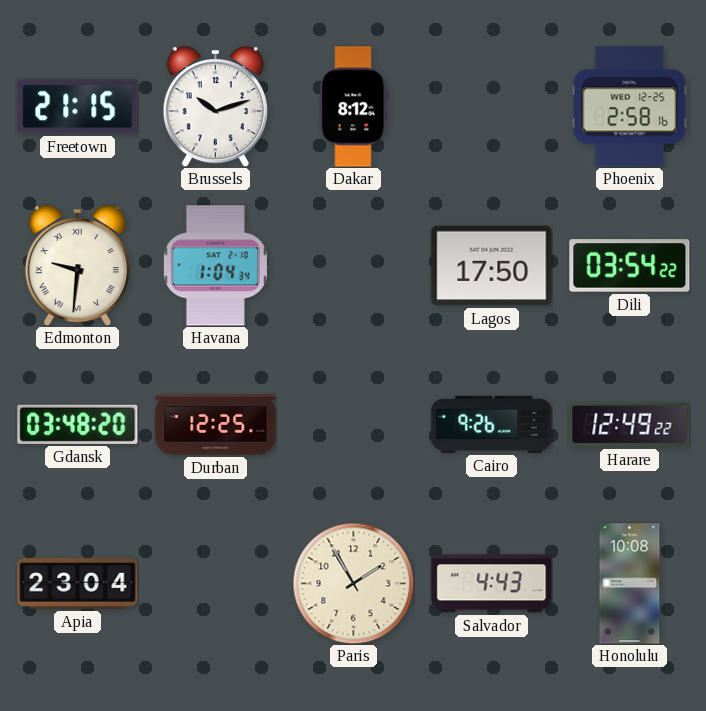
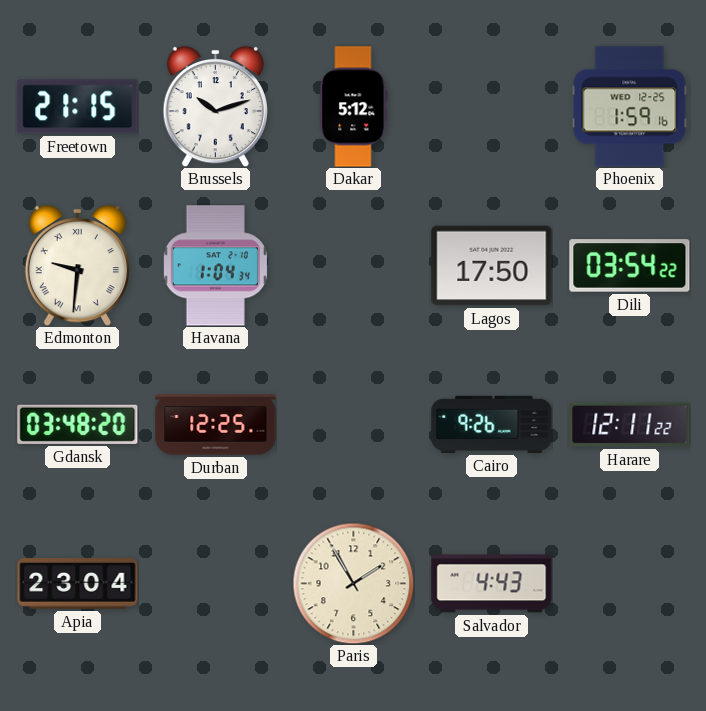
Dakar: 8:12 -> 5:12
Phoenix: 2:58 -> 1:59
Harare: 12:49 -> 12:11
Honolulu: 10:08 -> none
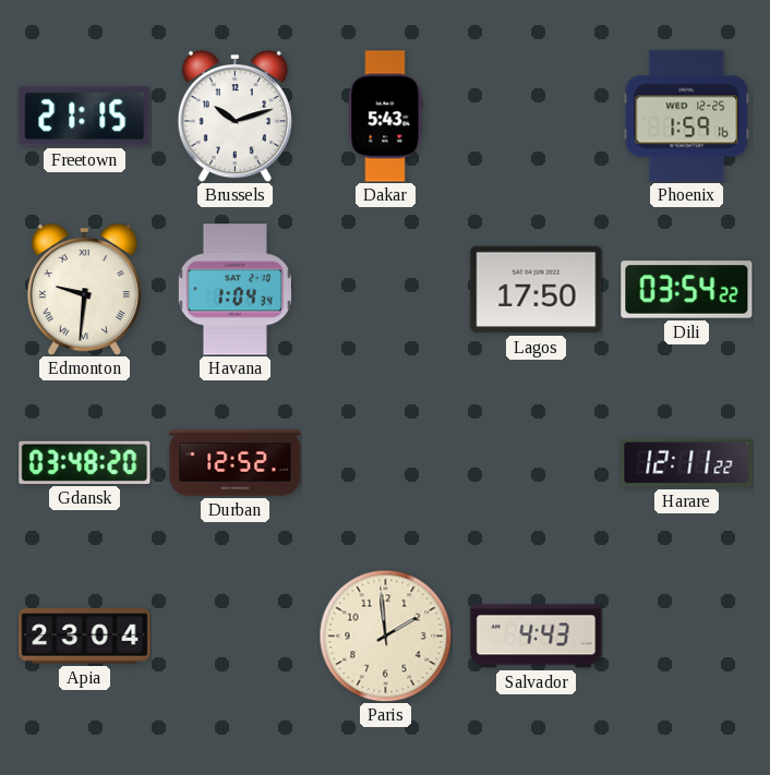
Dakar: 5:12 -> 5:43
Durban: 12:25 -> 12:52
Cairo: 9:26 -> none
Paris: 1:55 -> 1:59
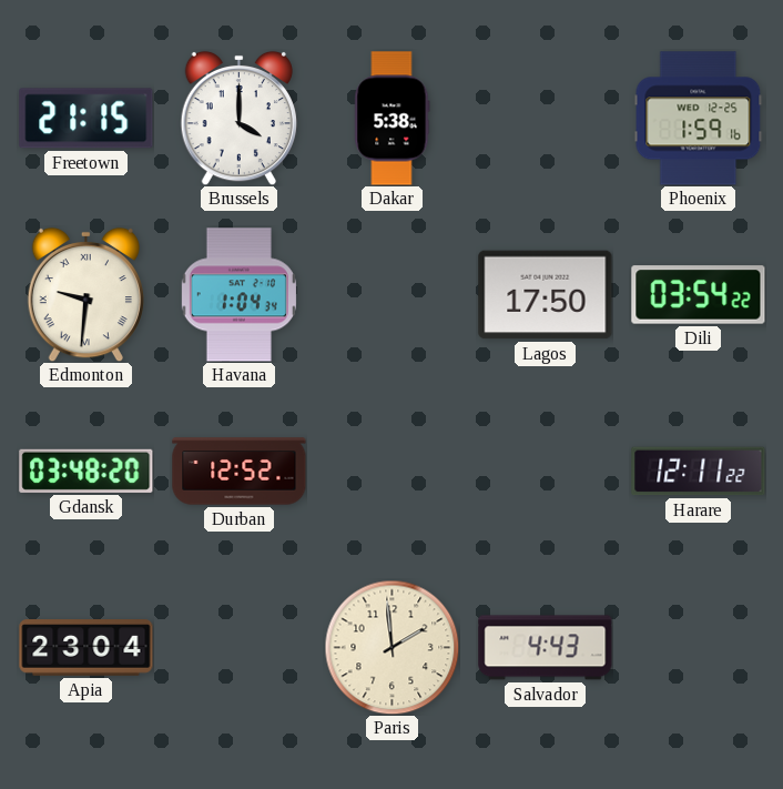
Brussels: 10:12 -> 4:00
Dakar: 5:43 -> 5:38
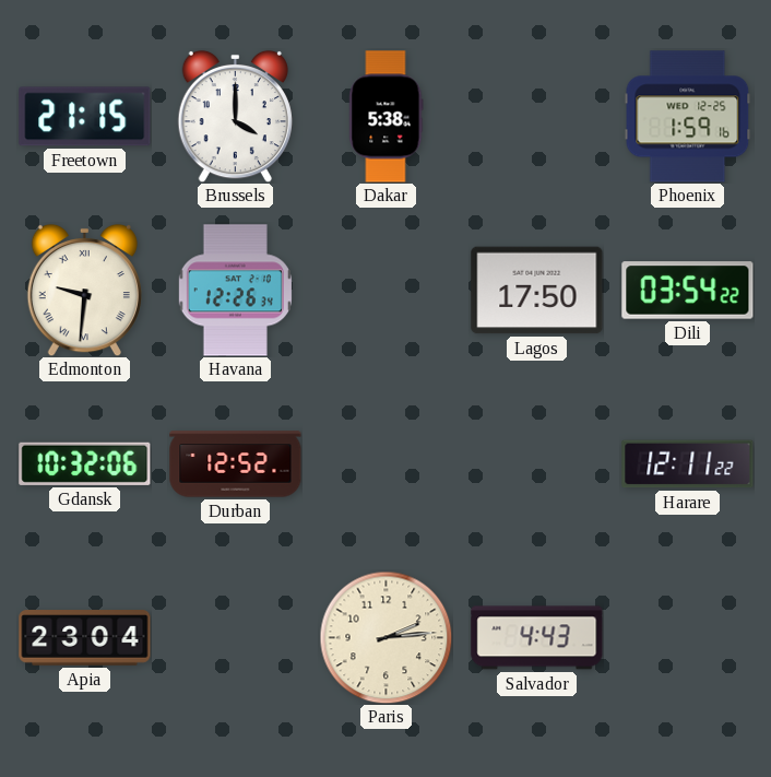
Havana: 1:04 -> 12:26
Gdansk: 03:48 -> 10:32
Paris: 1:59 -> 2:14
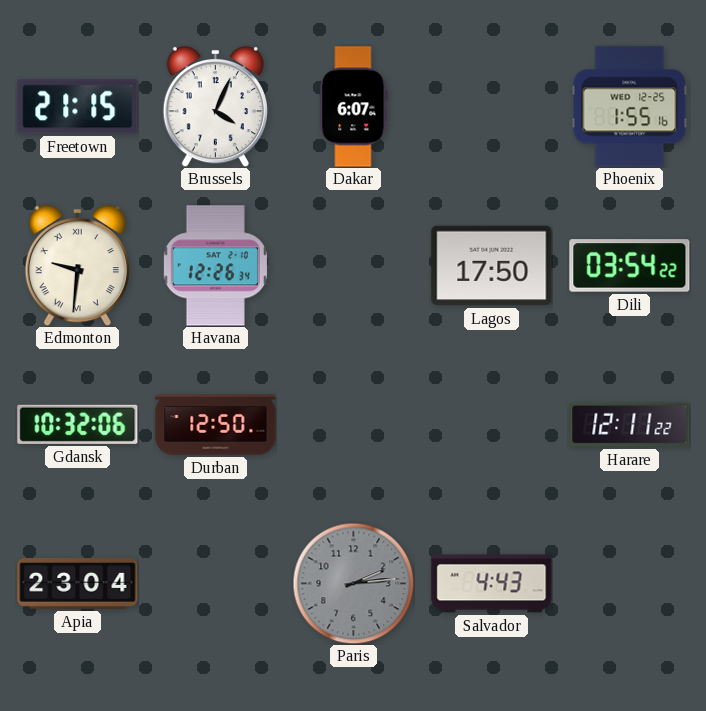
Brussels: 4:00 -> 4:04
Dakar: 5:38 -> 6:07
Phoenix: 1:59 -> 1:55
Durban: 12:52 -> 12:50
Paris dial: cream -> grey
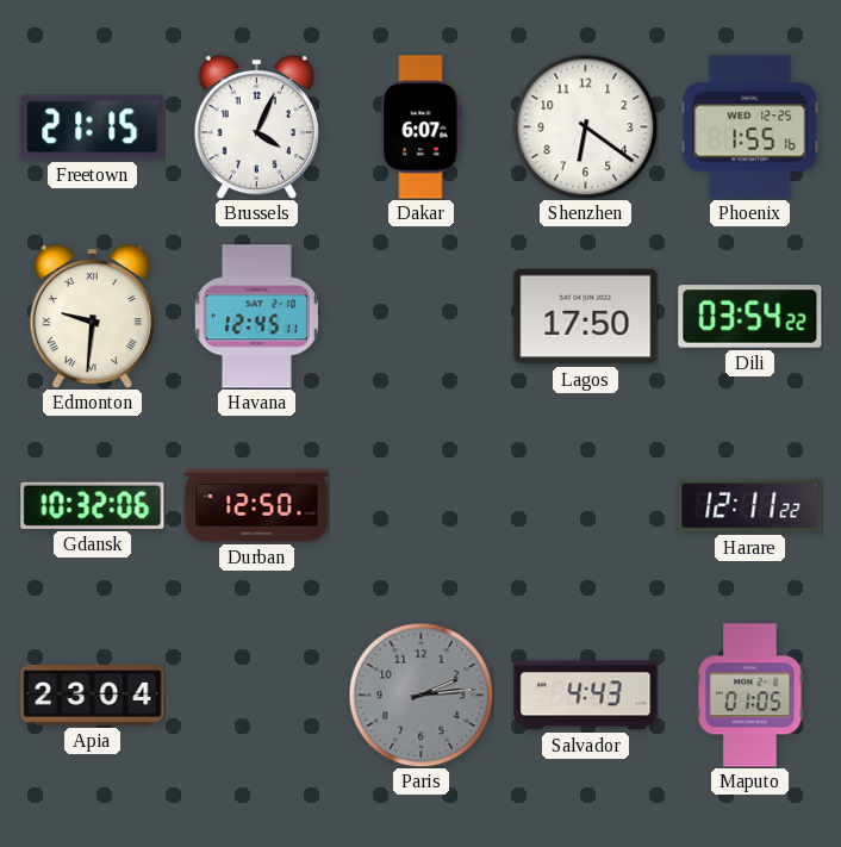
Shenzhen: none -> 6:21
Havana: 12:26 -> 12:45
Maputo: none -> 01:05
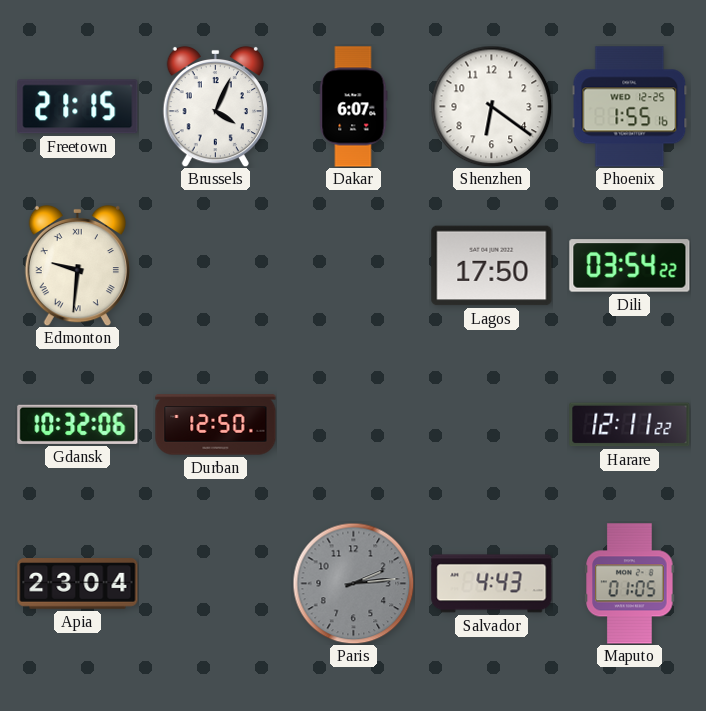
Havana: 12:45 -> none
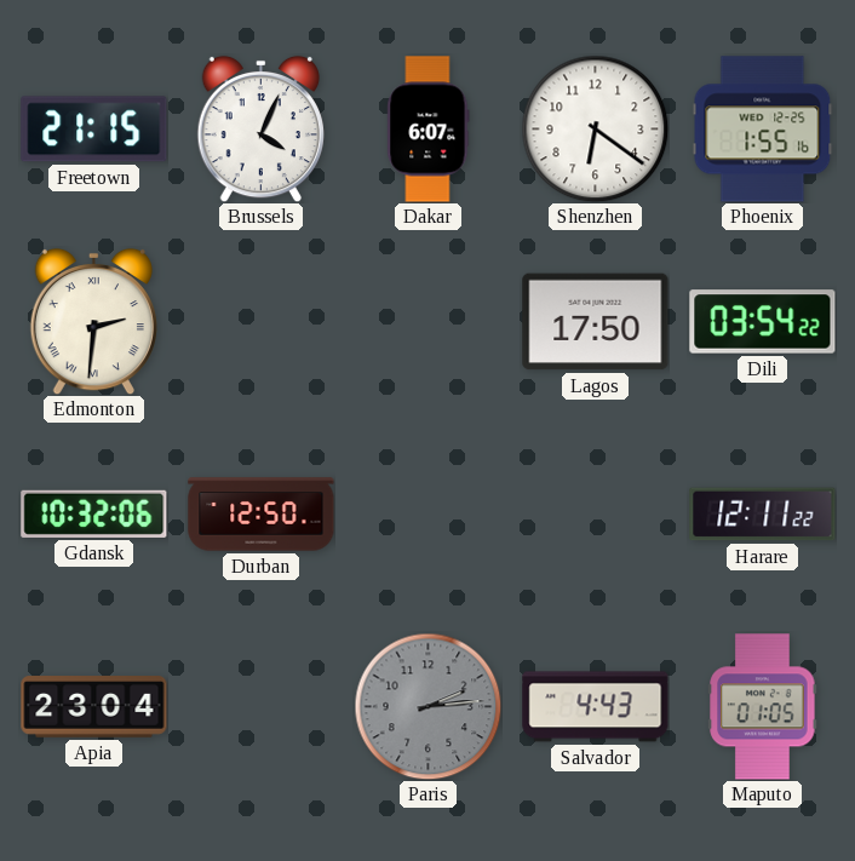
Edmonton: 9:31 -> 2:31
